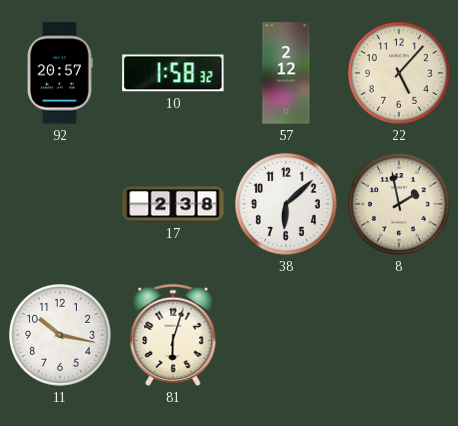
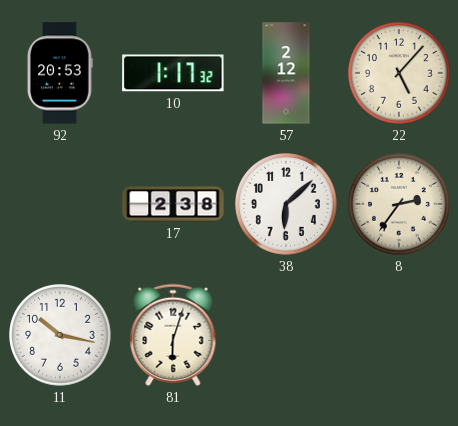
92: 20:57 -> 20:53
10: 1:58 -> 1:17
8: 1:58 -> 2:36
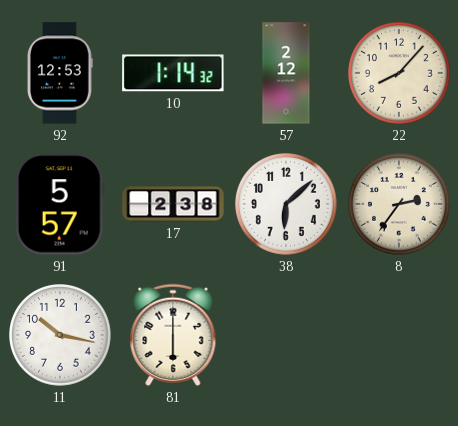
92: 20:53 -> 12:53
10: 1:17 -> 1:14
22: 5:07 -> 8:07
91: none -> 5:57
81: 6:03 -> 6:00
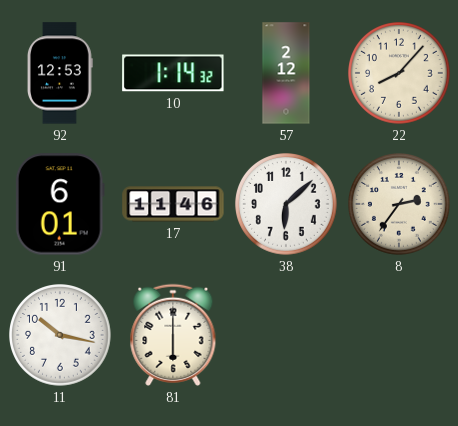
91: 5:57 -> 6:01
17: 2:38 -> 11:46
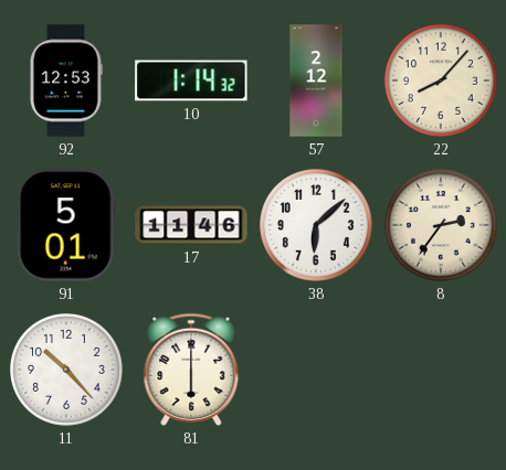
91: 6:01 -> 5:01
11: 10:17 -> 10:23
